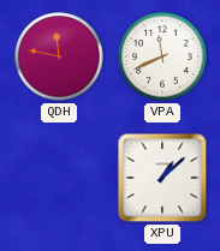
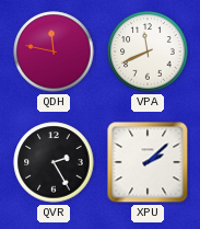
QVR: none -> 2:25
XPU: 1:08 -> 2:08
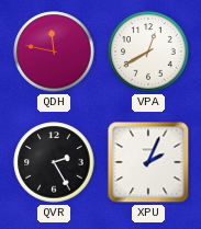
VPA: 11:41 -> 12:40
XPU: 2:08 -> 2:04
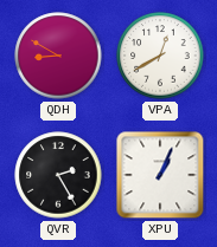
QDH: 11:47 -> 8:50
XPU: 2:04 -> 1:04
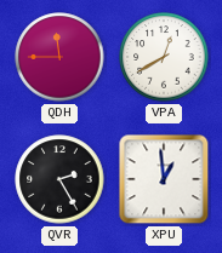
QDH: 8:50 -> 11:45
XPU: 1:04 -> 12:59
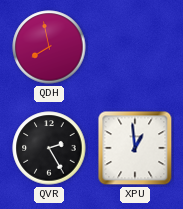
QDH: 11:45 -> 7:58
VPA: 12:40 -> none
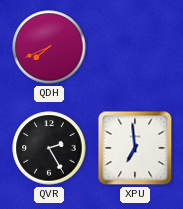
QDH: 7:58 -> 7:41
XPU: 12:59 -> 6:59
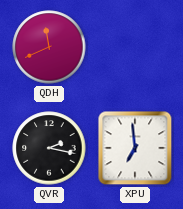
QDH: 7:41 -> 11:41
QVR: 2:25 -> 2:17
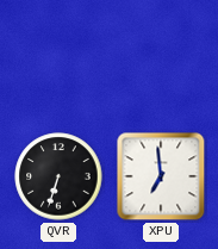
QDH: 11:41 -> none
QVR: 2:17 -> 6:33
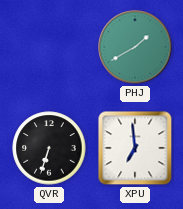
PHJ: none -> 1:40
